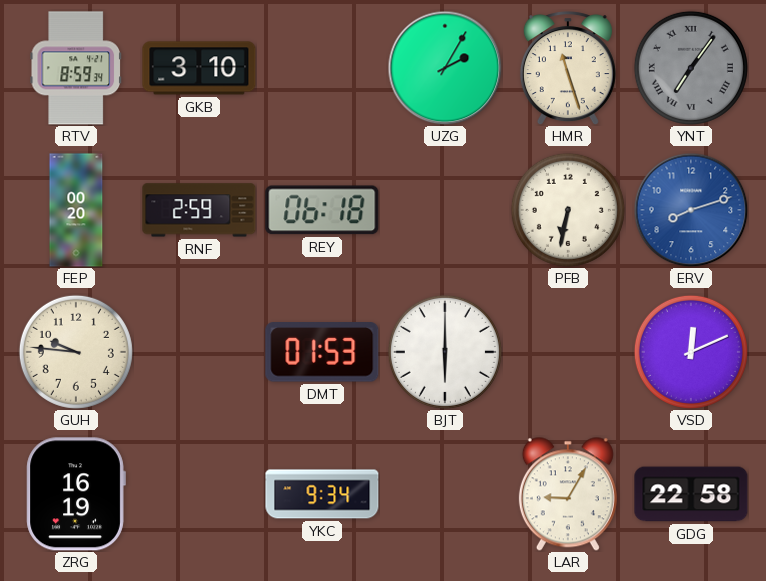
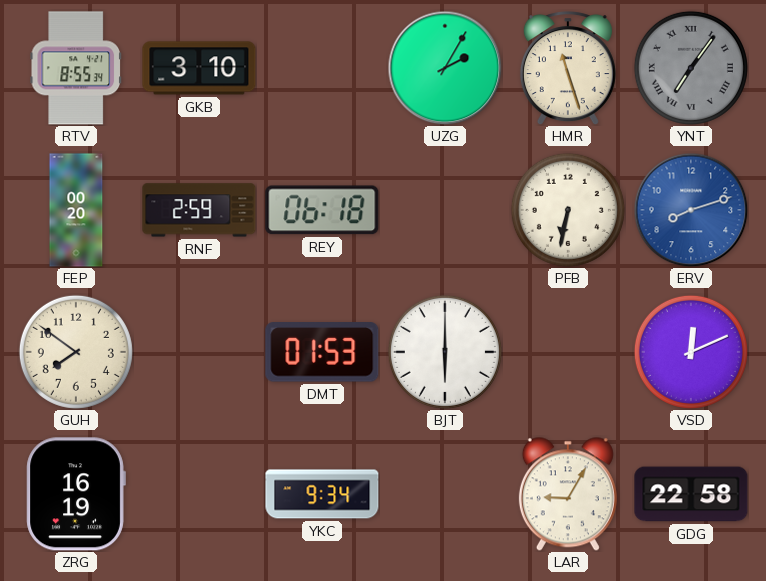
RTV: 8:59 -> 8:55
GUH: 9:46 -> 7:51
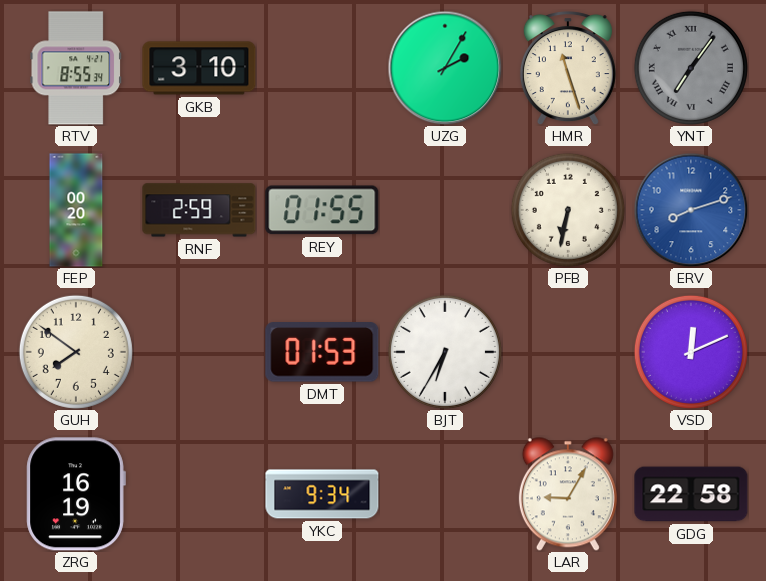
REY: 06:18 -> 01:55
BJT: 6:00 -> 6:35
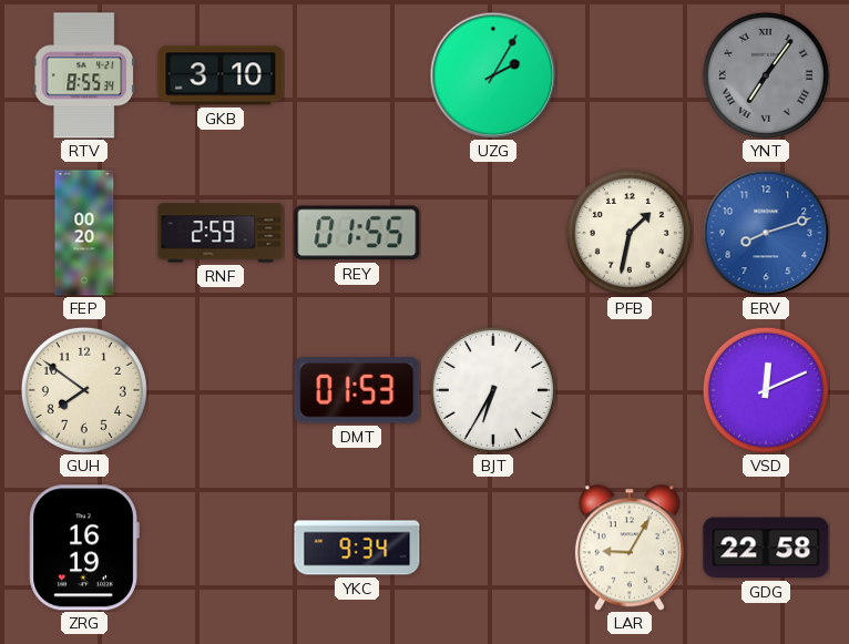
HMR: 11:27 -> none
PFB: 6:32 -> 1:32
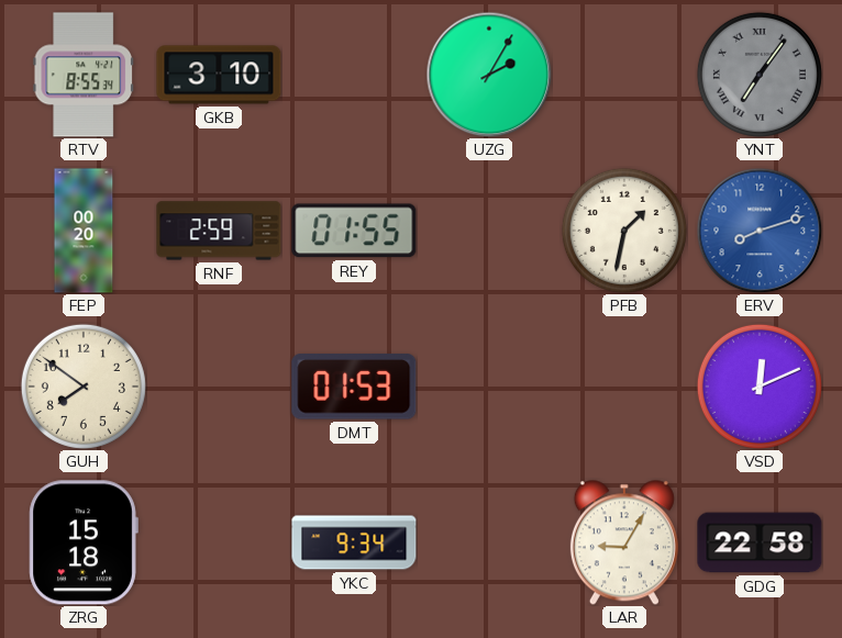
BJT: 6:35 -> none
ZRG: 16:19 -> 15:18
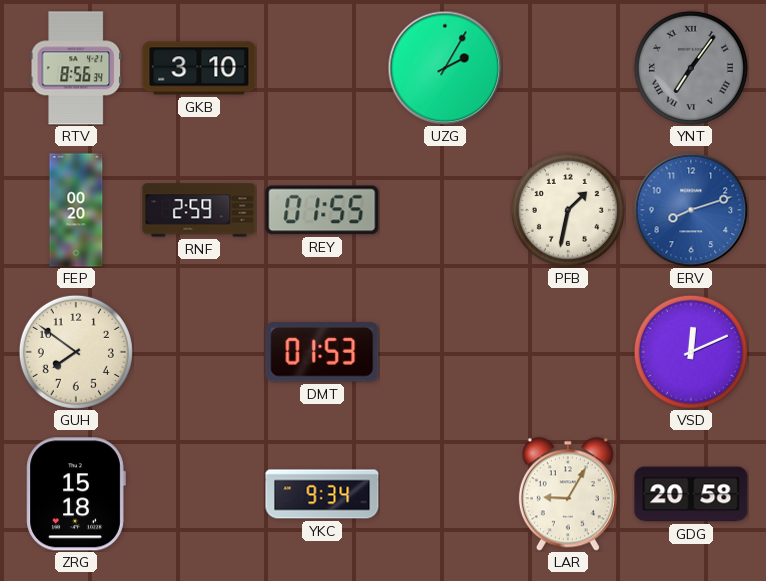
RTV: 8:55 -> 8:56
GDG: 22:58 -> 20:58
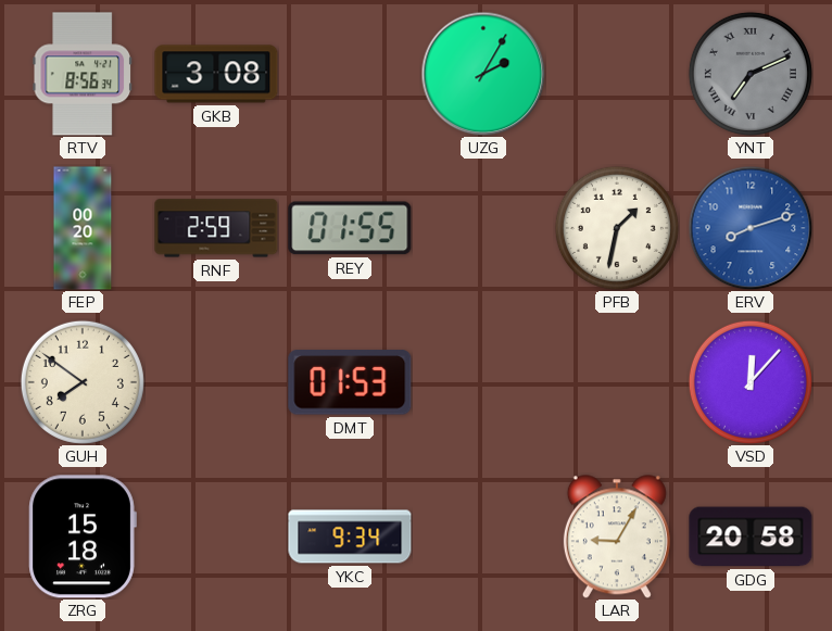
GKB: 3:10 -> 3:08
YNT: 7:06 -> 7:11
VSD: 12:11 -> 12:07
